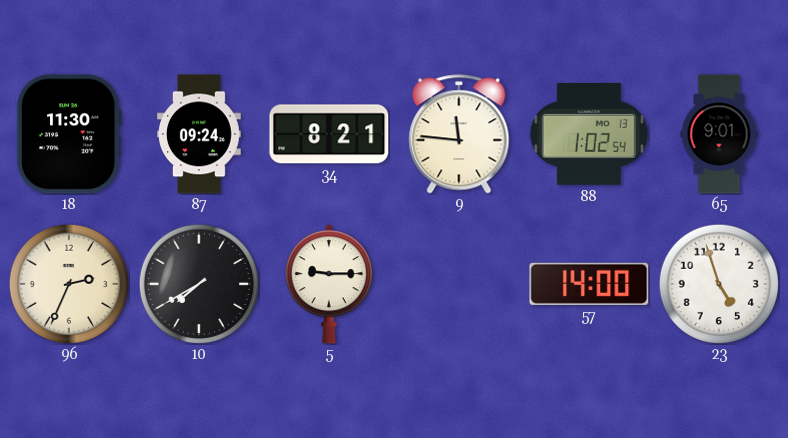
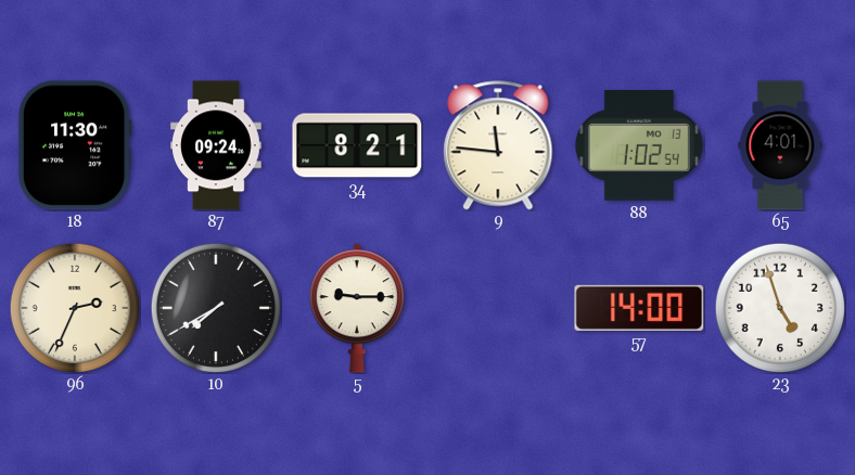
65: 9:01 -> 4:01
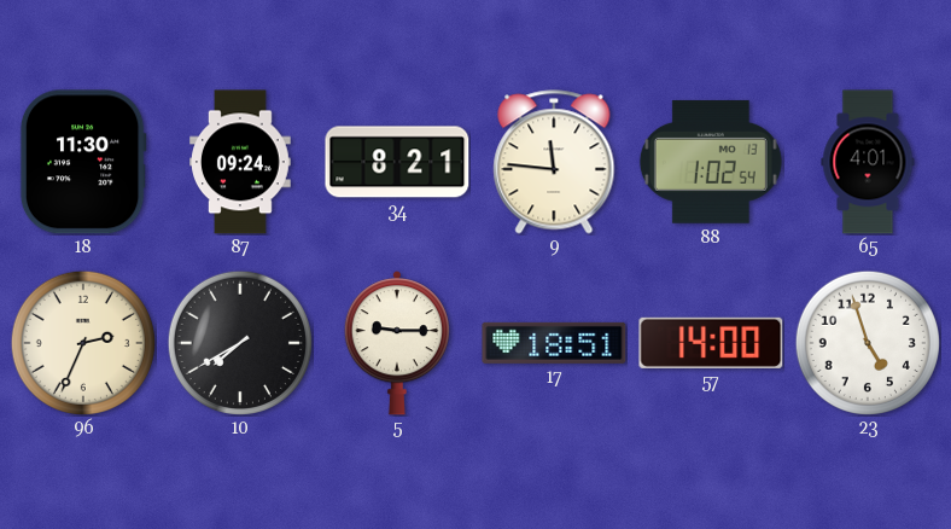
17: none -> 18:51
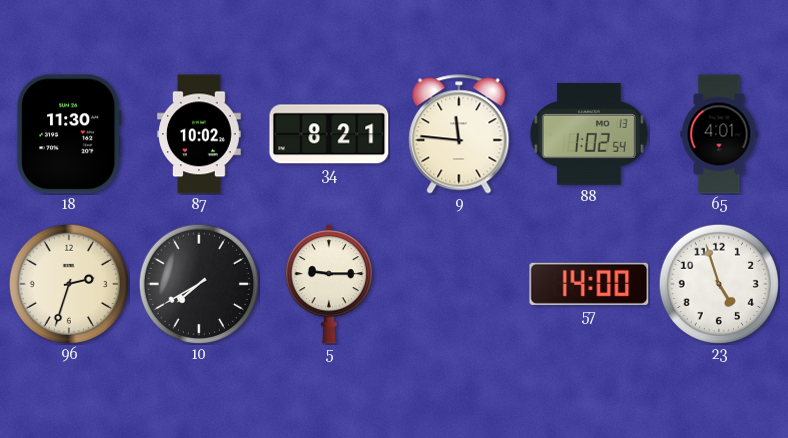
87: 09:24 -> 10:02
96: 2:34 -> 2:33
17: 18:51 -> none
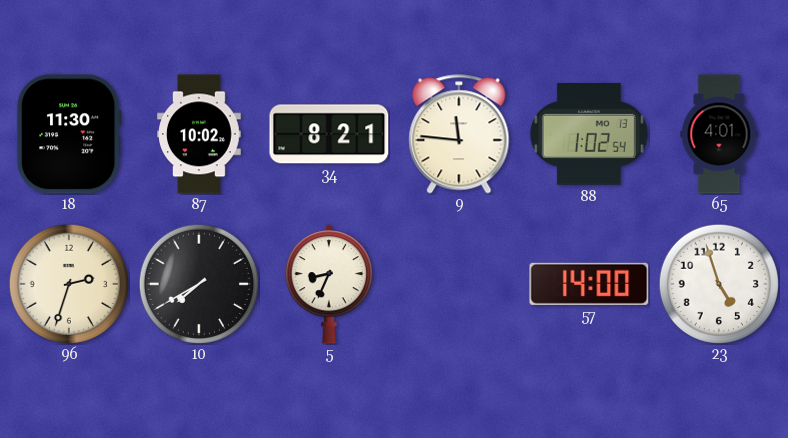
5: 9:15 -> 8:34
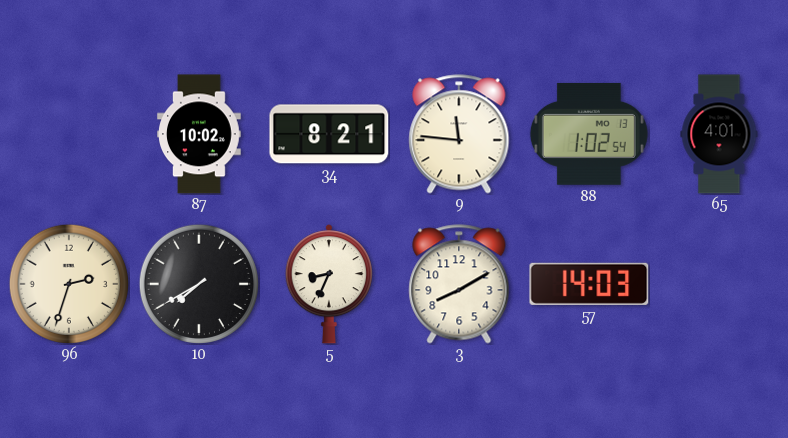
18: 11:30 -> none
3: none -> 8:10
57: 14:00 -> 14:03
23: 4:57 -> none
